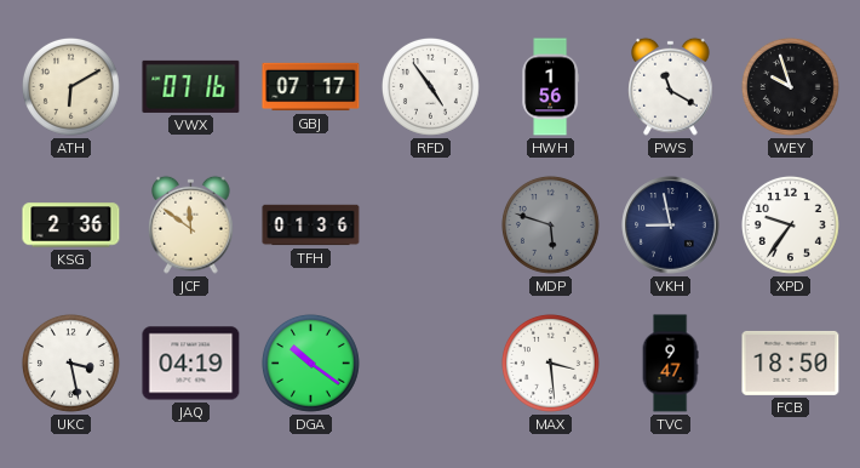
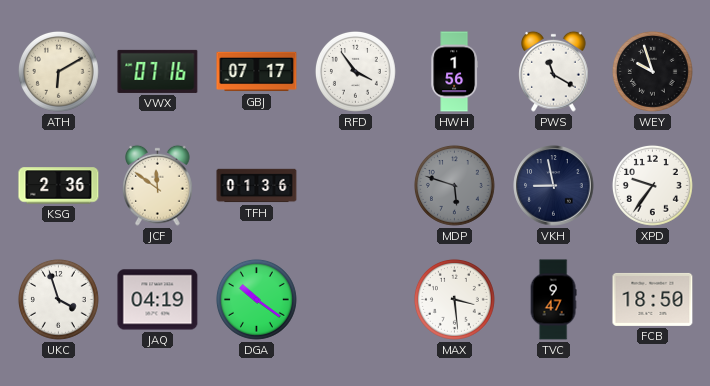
RFD: 4:54 -> 3:54
UKC: 3:28 -> 3:57
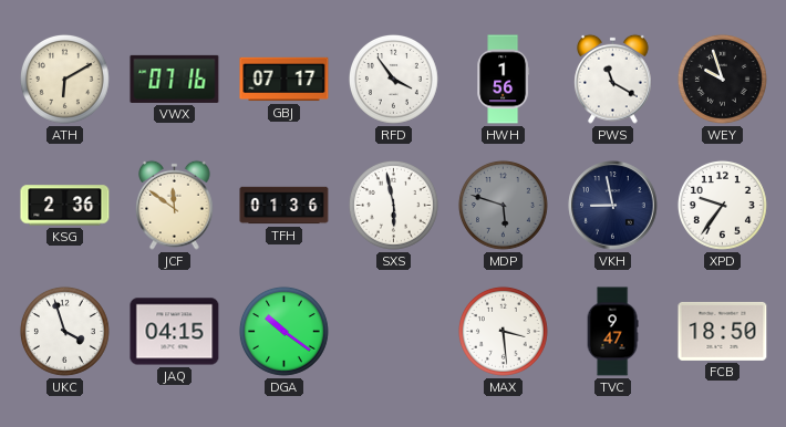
SXS: none -> 5:58
JAQ: 04:19 -> 04:15
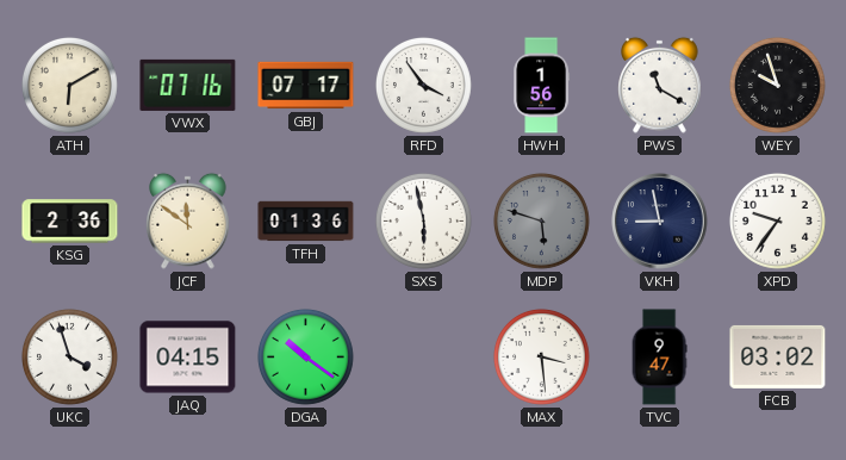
FCB: 18:50 -> 03:02
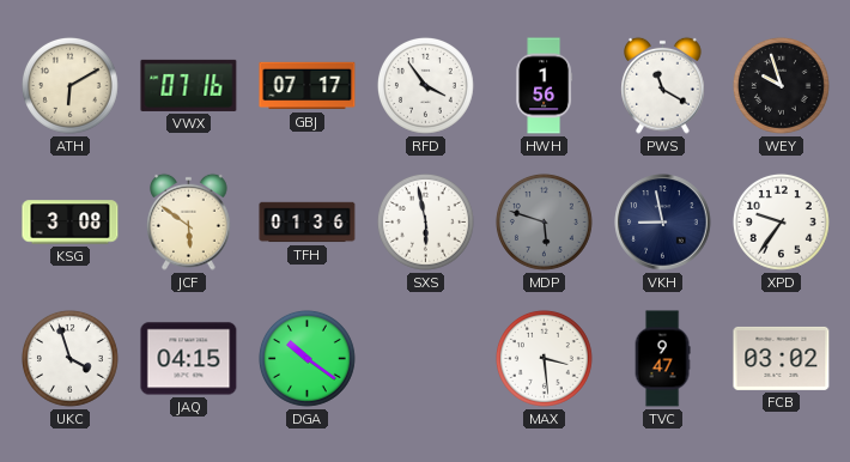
KSG: 2:36 -> 3:08
JCF: 11:51 -> 5:51
